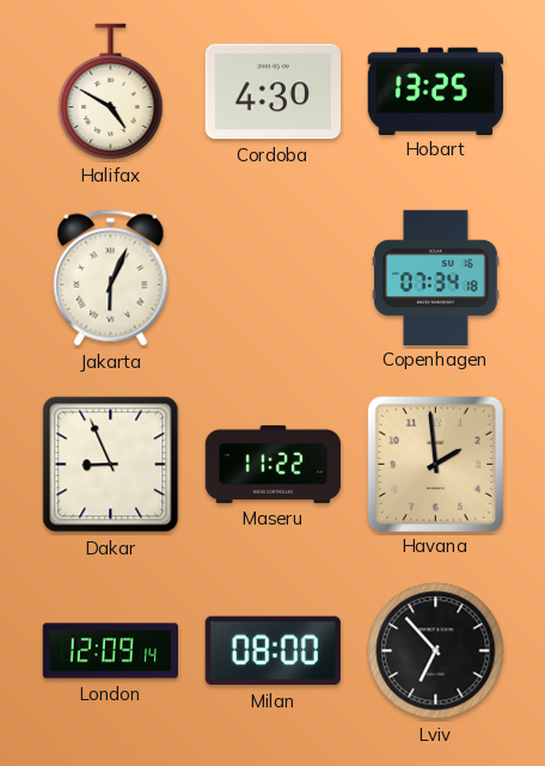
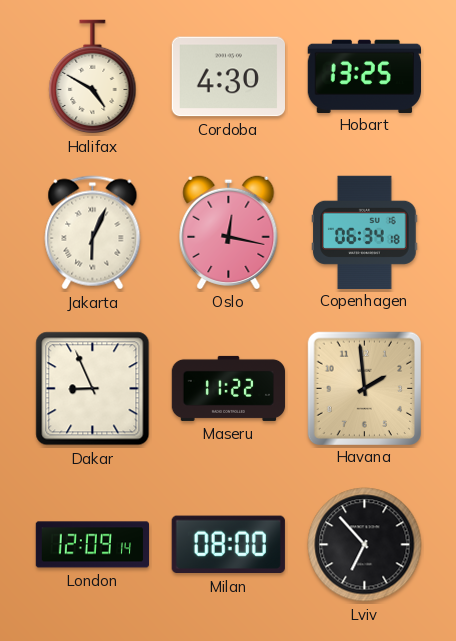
Oslo: none -> 12:17
Copenhagen: 07:34 -> 06:34
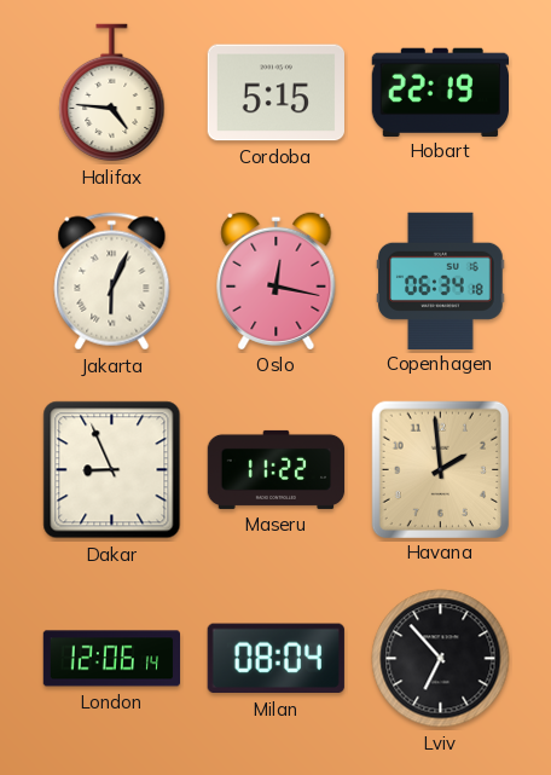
Halifax: 4:50 -> 4:46
Cordoba: 4:30 -> 5:15
Hobart: 13:25 -> 22:19
London: 12:09 -> 12:06
Milan: 08:00 -> 08:04
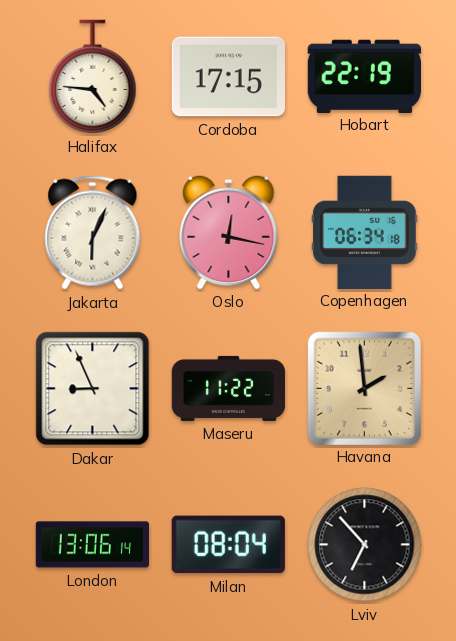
Cordoba: 5:15 -> 17:15
London: 12:06 -> 13:06
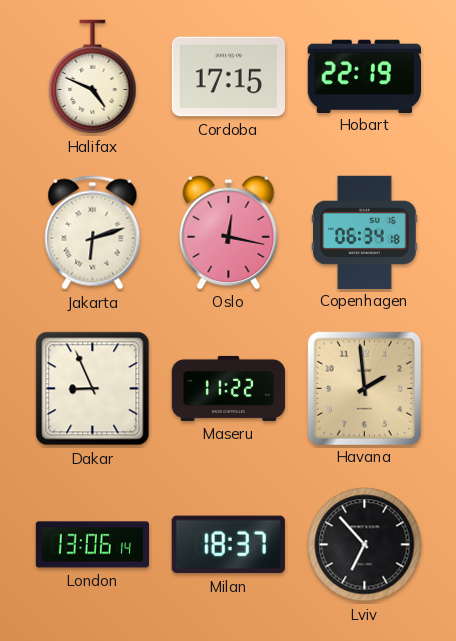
Halifax: 4:46 -> 4:49
Jakarta: 6:04 -> 6:12
Milan: 08:04 -> 18:37
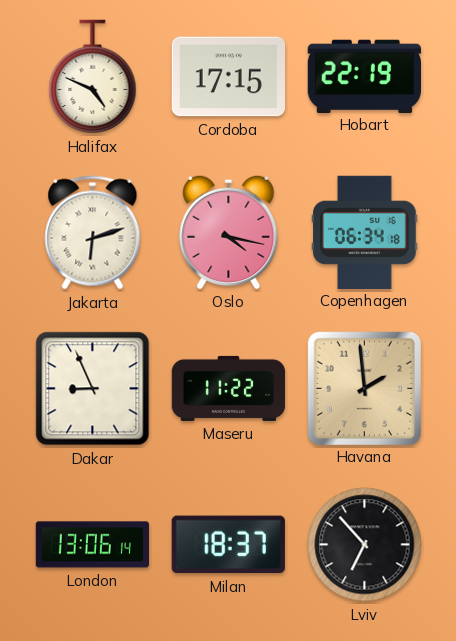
Oslo: 12:17 -> 4:17
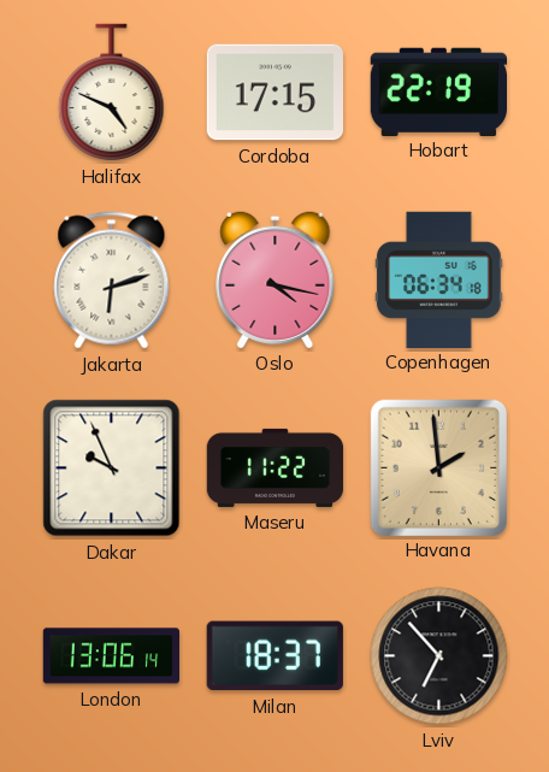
Dakar: 8:56 -> 9:56
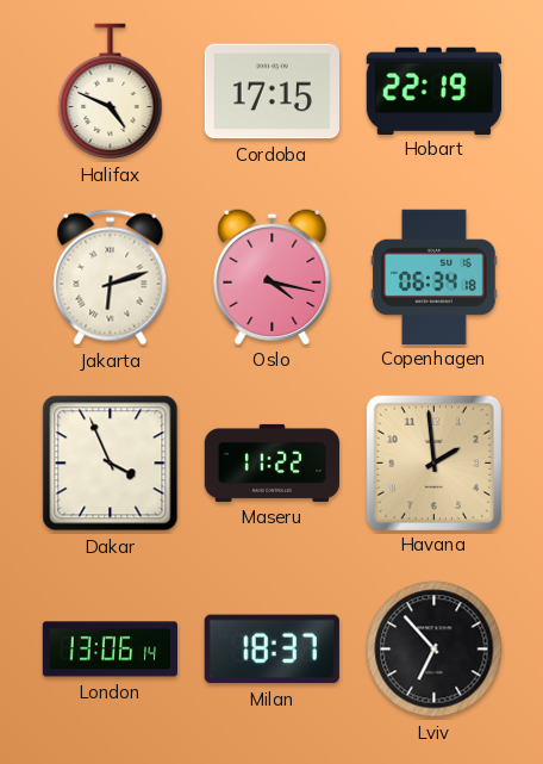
Dakar: 9:56 -> 3:56
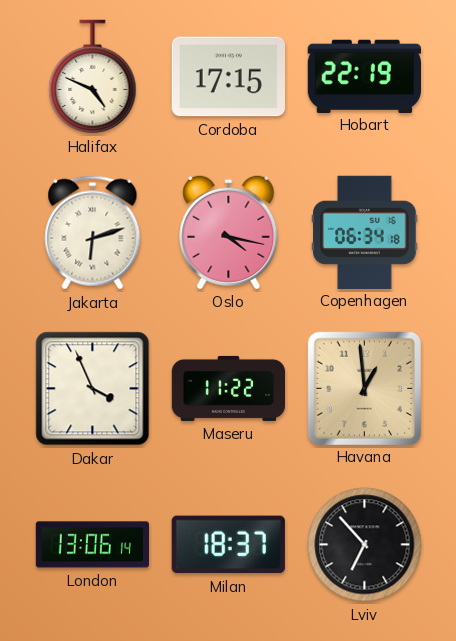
Havana: 1:59 -> 12:59
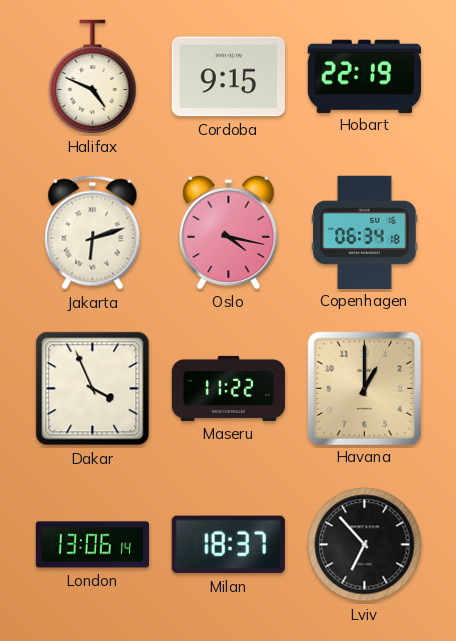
Cordoba: 17:15 -> 9:15
Havana: 12:59 -> 1:00
